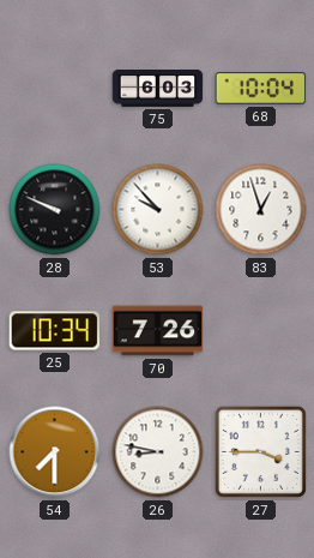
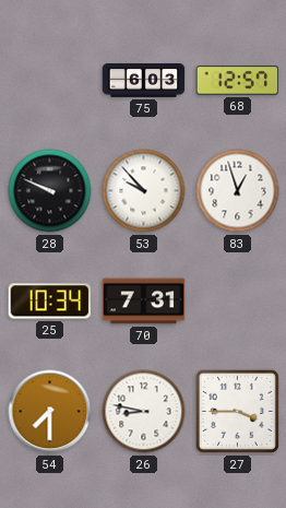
68: 10:04 -> 12:57
70: 7:26 -> 7:31
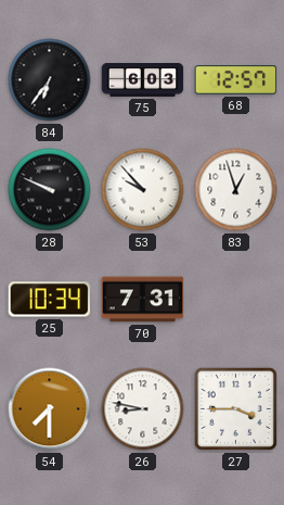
84: none -> 6:36
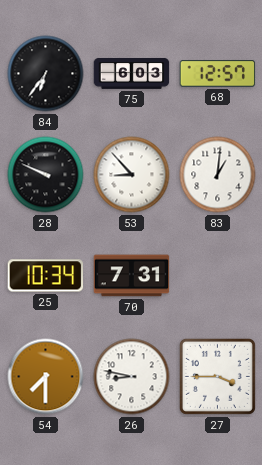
53: 9:53 -> 8:53
83: 12:57 -> 1:01
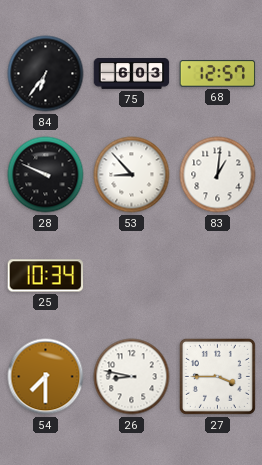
70: 7:31 -> none
